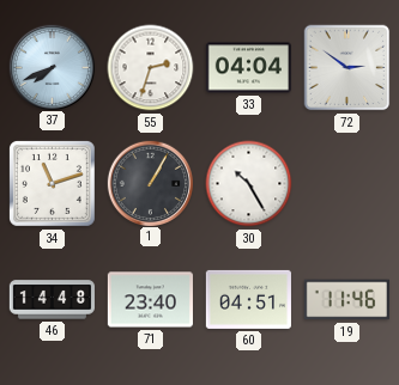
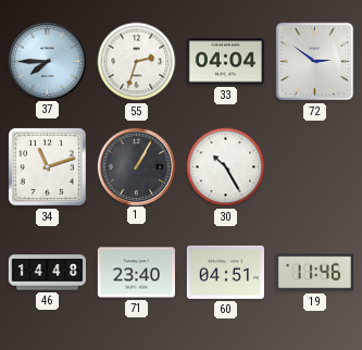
37: 7:41 -> 7:45
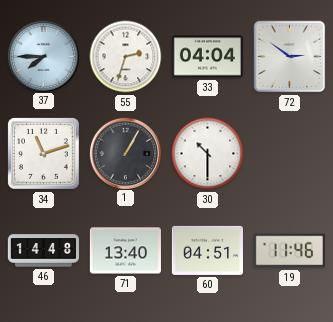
30: 10:25 -> 10:30
71: 23:40 -> 13:40
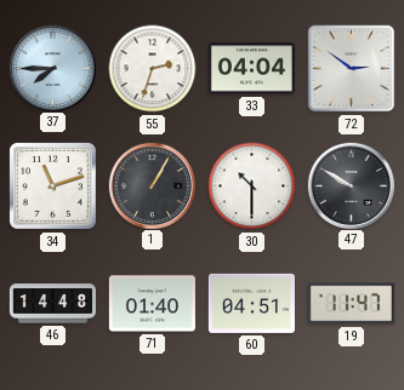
47: none -> 9:50
71: 13:40 -> 01:40
19: 11:46 -> 11:47
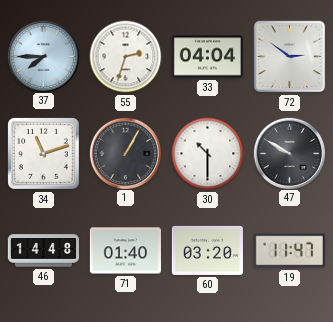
60: 04:51 -> 03:20
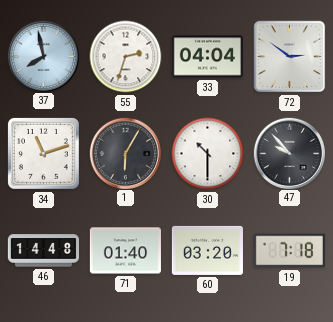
37: 7:45 -> 7:58
1: 1:05 -> 6:05
47: 9:50 -> 9:53
19: 11:47 -> 7:18
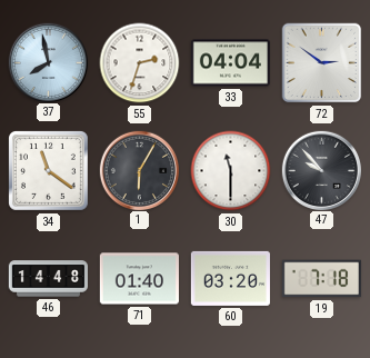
34: 11:12 -> 11:21
30: 10:30 -> 11:30
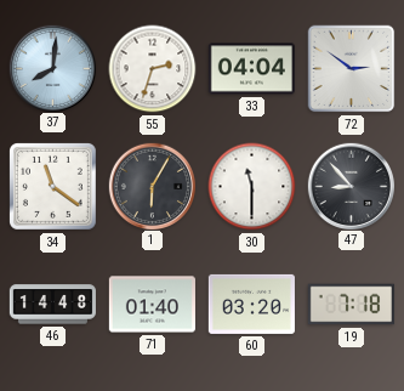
37: 7:58 -> 8:01
47: 9:53 -> 8:53
